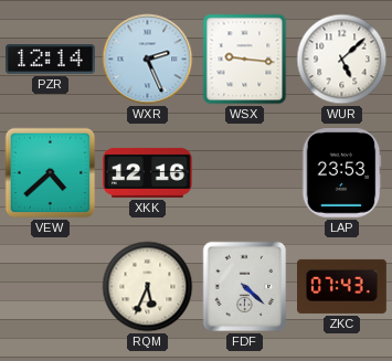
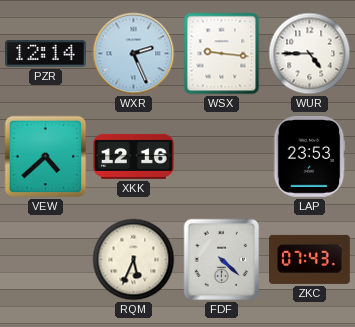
WUR: 5:08 -> 4:45
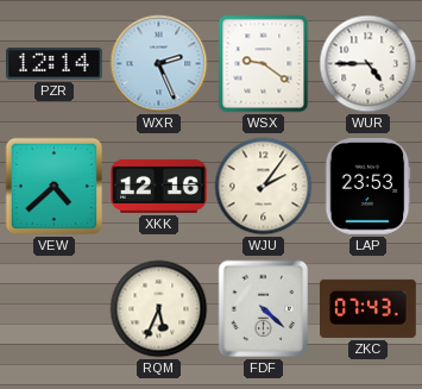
WSX: 9:16 -> 9:21
WJU: none -> 2:06
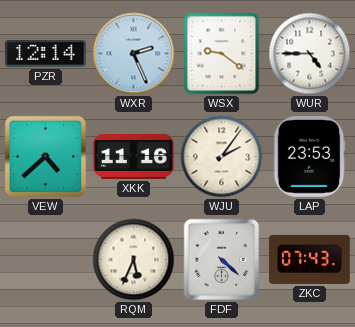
XKK: 12:16 -> 11:16
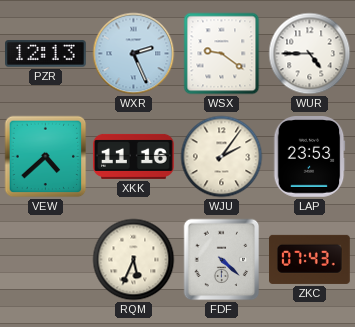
PZR: 12:14 -> 12:13
